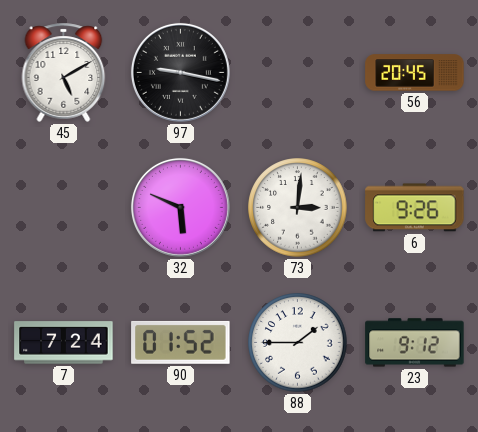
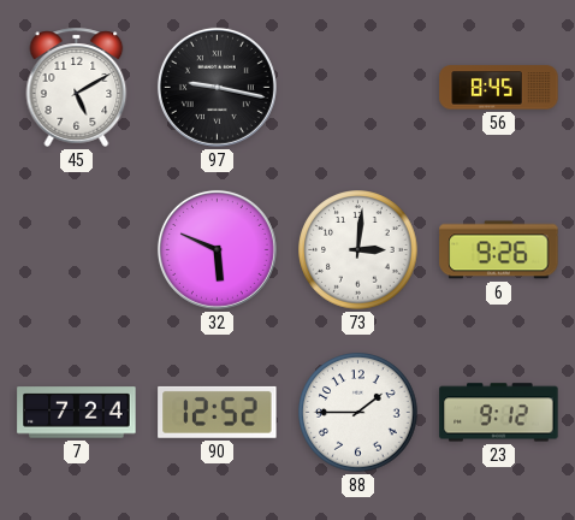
56: 20:45 -> 8:45
90: 01:52 -> 12:52
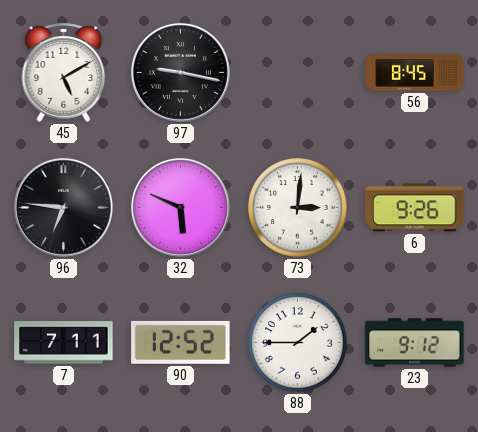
96: none -> 6:46
7: 7:24 -> 7:11
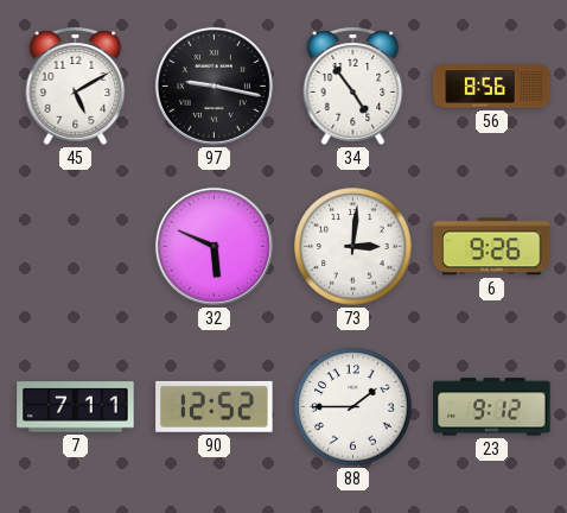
34: none -> 4:54
56: 8:45 -> 8:56
96: 6:46 -> none
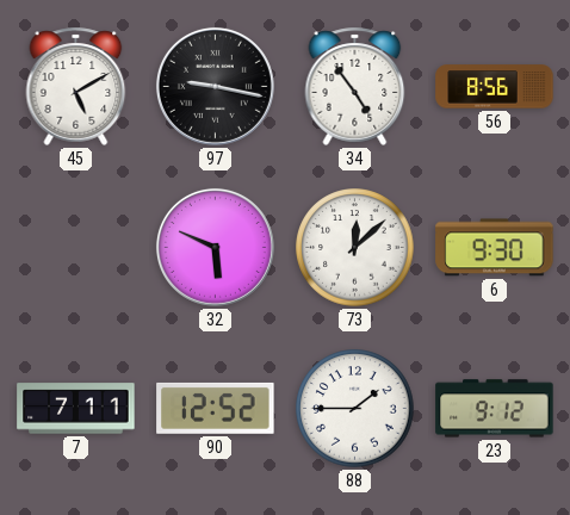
73: 3:01 -> 12:08
6: 9:26 -> 9:30
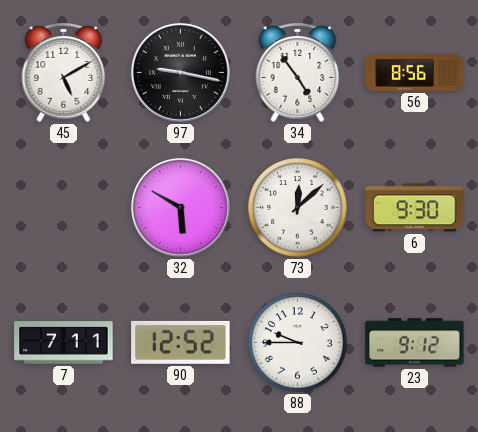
32: 5:49 -> 5:50
88: 1:45 -> 9:45
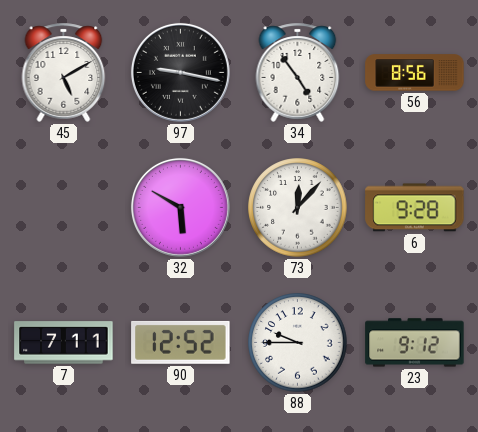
73: 12:08 -> 12:07
6: 9:30 -> 9:28
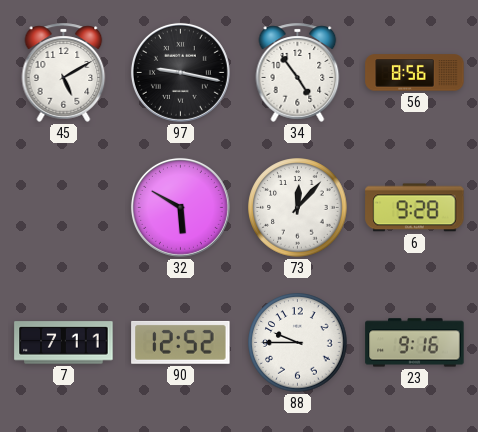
23: 9:12 -> 9:16
